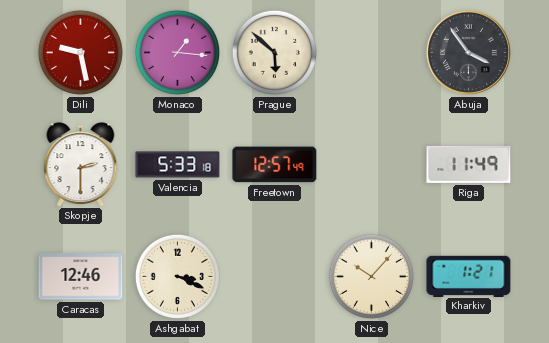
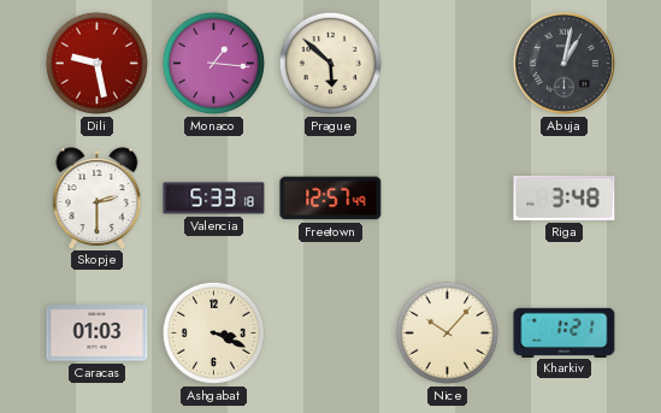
Abuja: 3:54 -> 1:02
Riga: 11:49 -> 3:48
Caracas: 12:46 -> 01:03
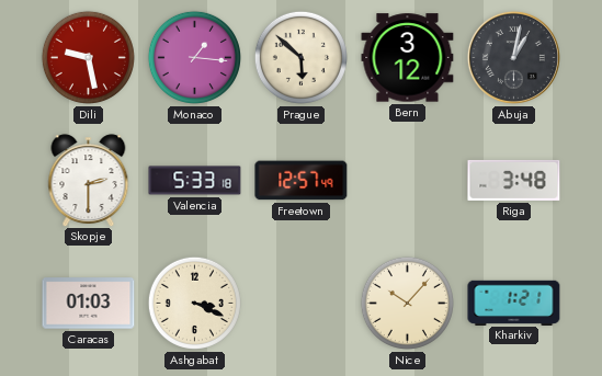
Bern: none -> 3:12
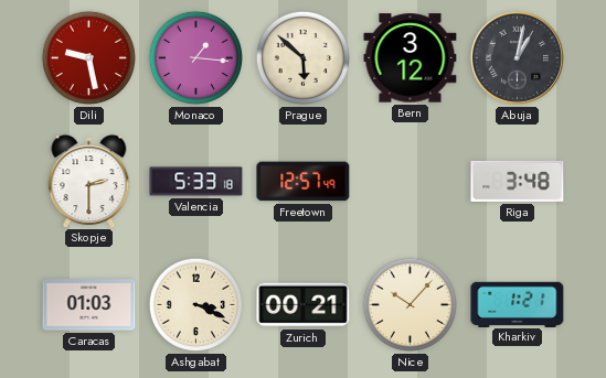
Zurich: none -> 00:21
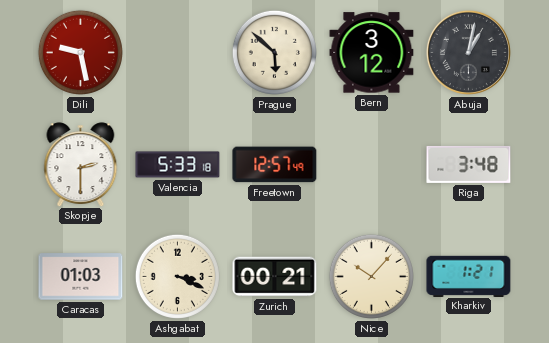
Monaco: 1:16 -> none
